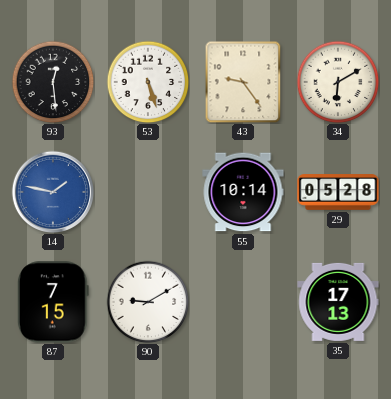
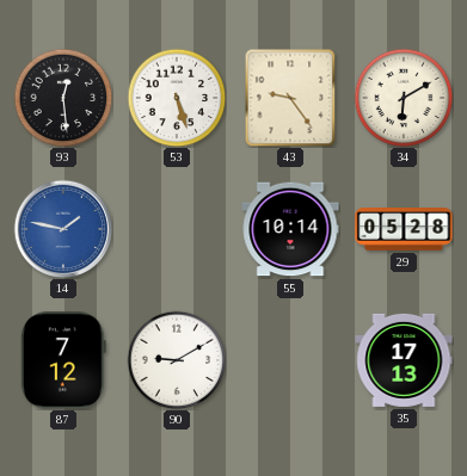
87: 7:15 -> 7:12
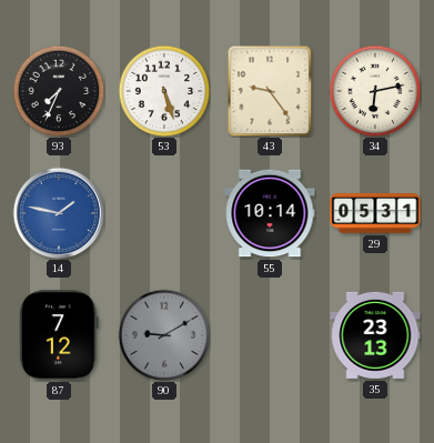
93: 12:29 -> 7:34
34: 6:10 -> 6:13
29: 05:28 -> 05:31
90 dial: white -> grey
35: 17:13 -> 23:13
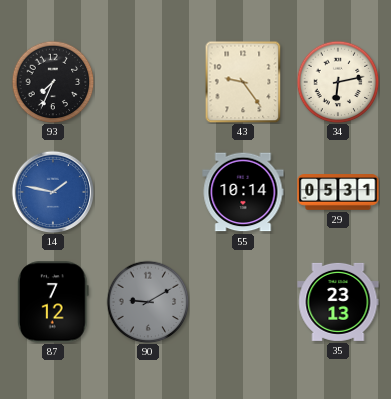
53: 5:27 -> none
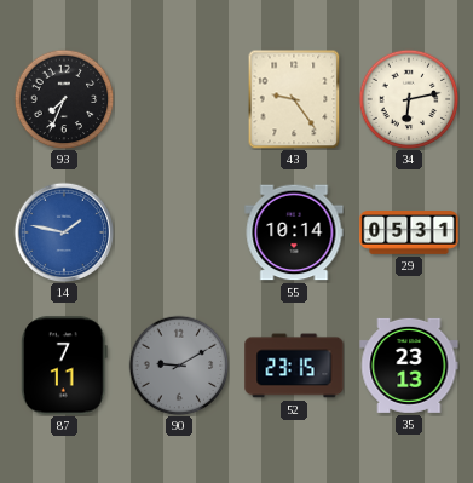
87: 7:12 -> 7:11
52: none -> 23:15
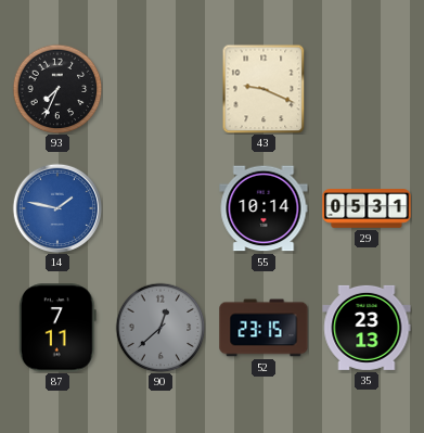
43: 9:24 -> 9:19
34: 6:13 -> none
90: 9:10 -> 12:38
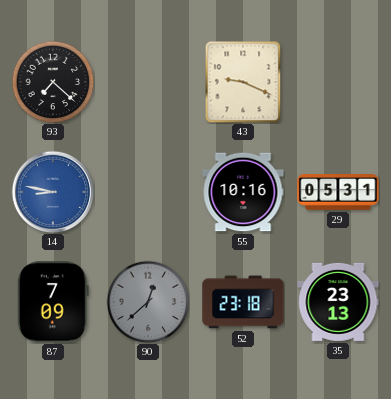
93: 7:34 -> 7:22
14: 1:47 -> 8:47
55: 10:14 -> 10:16
87: 7:11 -> 7:09
52: 23:15 -> 23:18
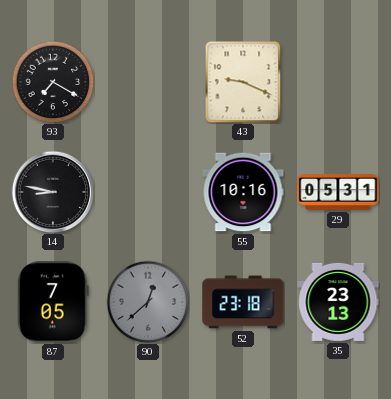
93: 7:22 -> 7:20
14 dial: blue -> black
87: 7:09 -> 7:05
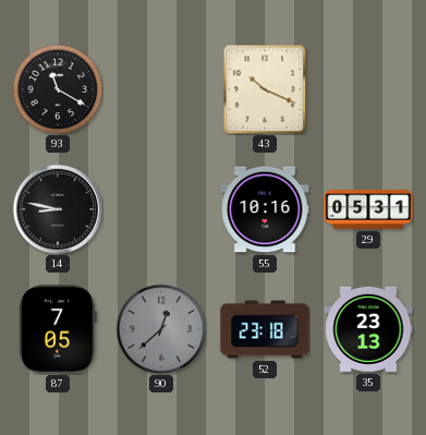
93: 7:20 -> 11:20
43: 9:19 -> 10:19
